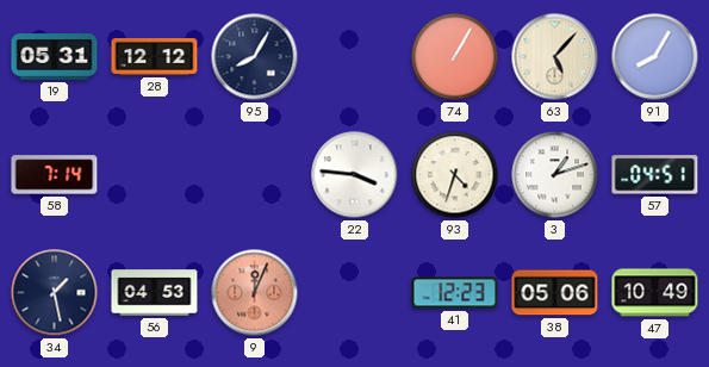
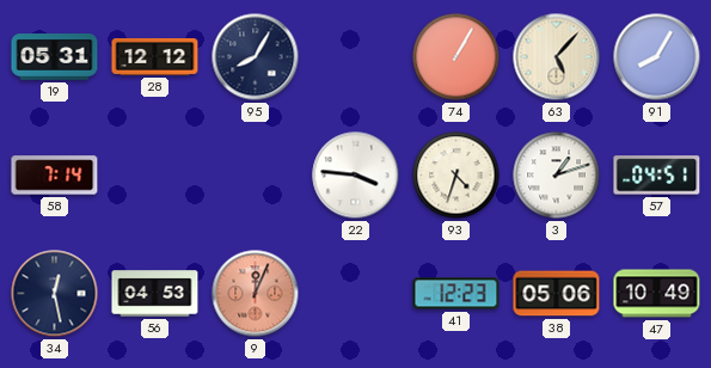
34: 1:28 -> 12:28
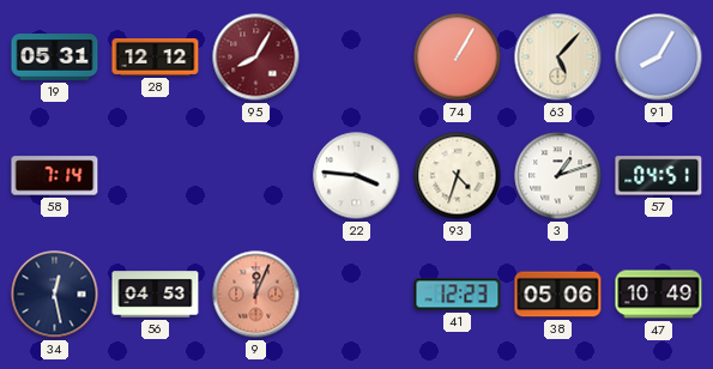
95 dial: navy -> burgundy
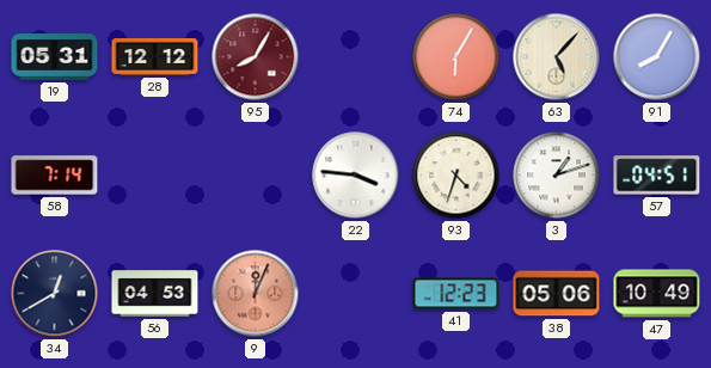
74: 1:05 -> 6:05
34: 12:28 -> 12:40
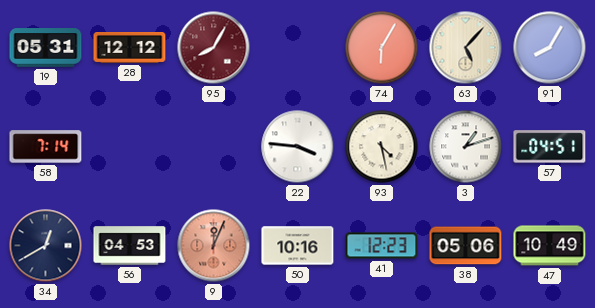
93: 4:33 -> 4:28
50: none -> 10:16
